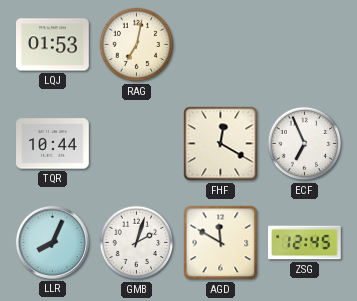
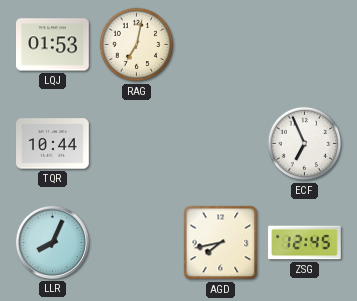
FHF: 12:20 -> none
GMB: 2:03 -> none
AGD: 11:50 -> 7:43
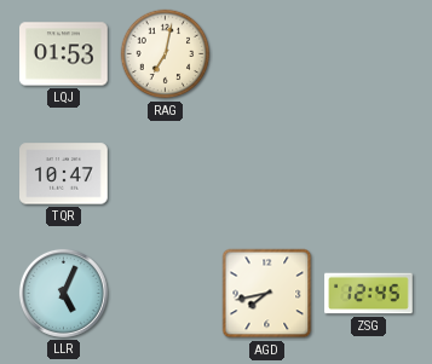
TQR: 10:44 -> 10:47
ECF: 6:56 -> none
LLR: 8:04 -> 5:04
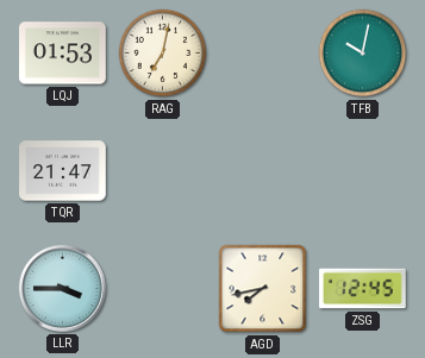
TFB: none -> 10:02
TQR: 10:47 -> 21:47
LLR: 5:04 -> 3:45
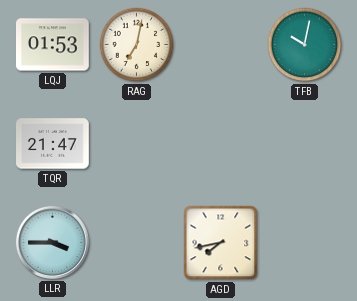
ZSG: 12:45 -> none
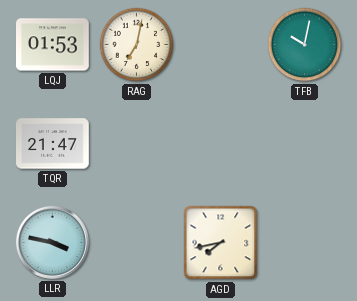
LLR: 3:45 -> 3:47
